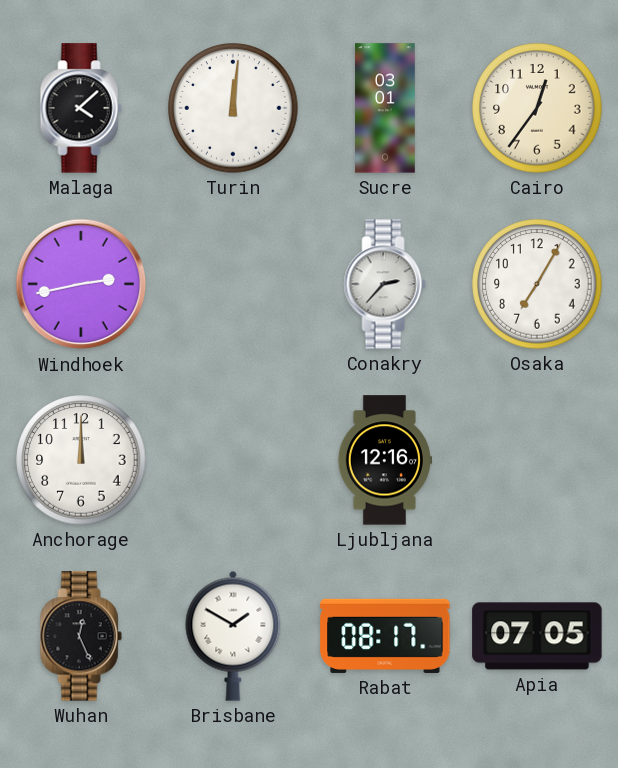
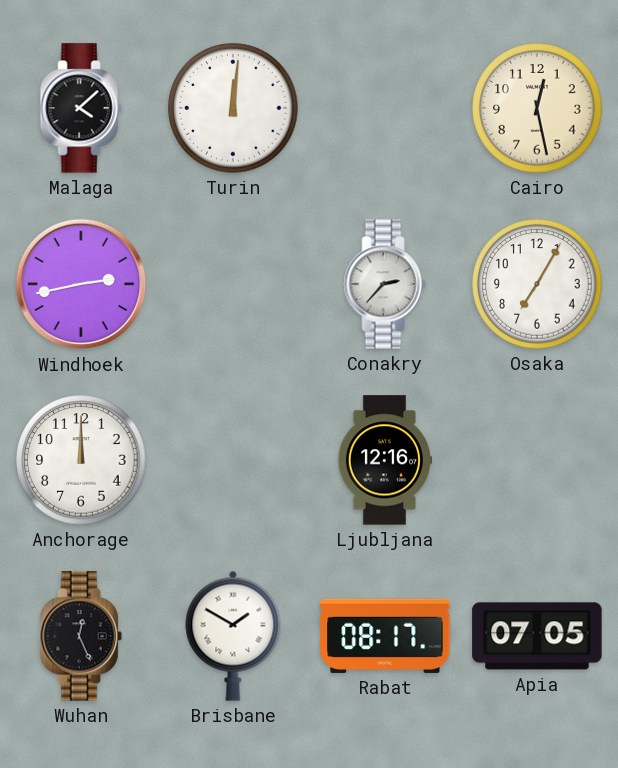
Sucre: 03:01 -> none
Cairo: 12:36 -> 12:28
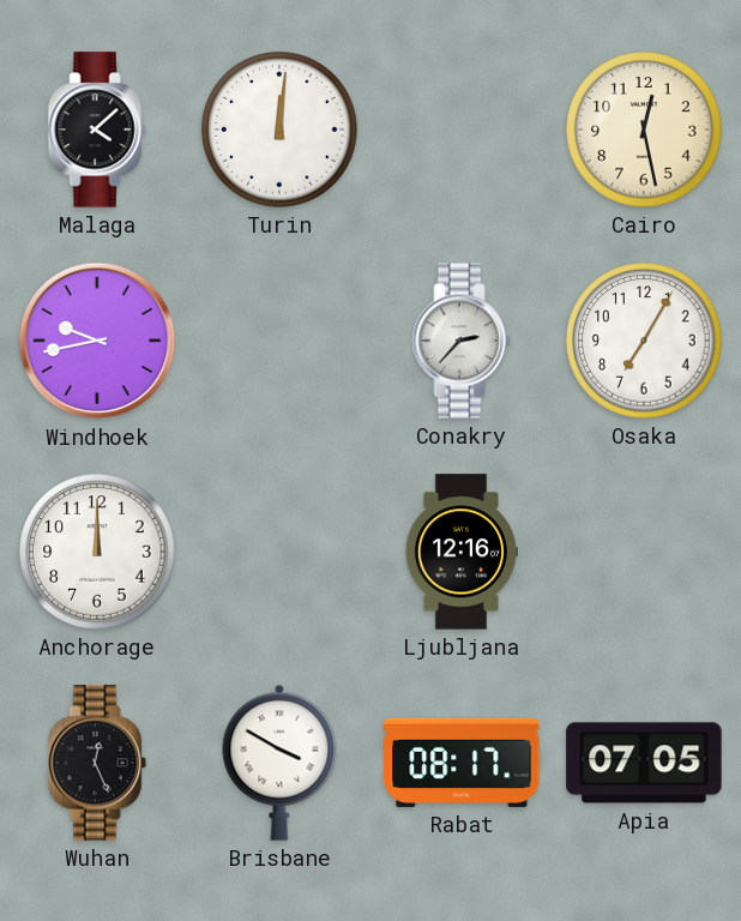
Windhoek: 2:43 -> 9:43
Brisbane: 1:50 -> 3:50
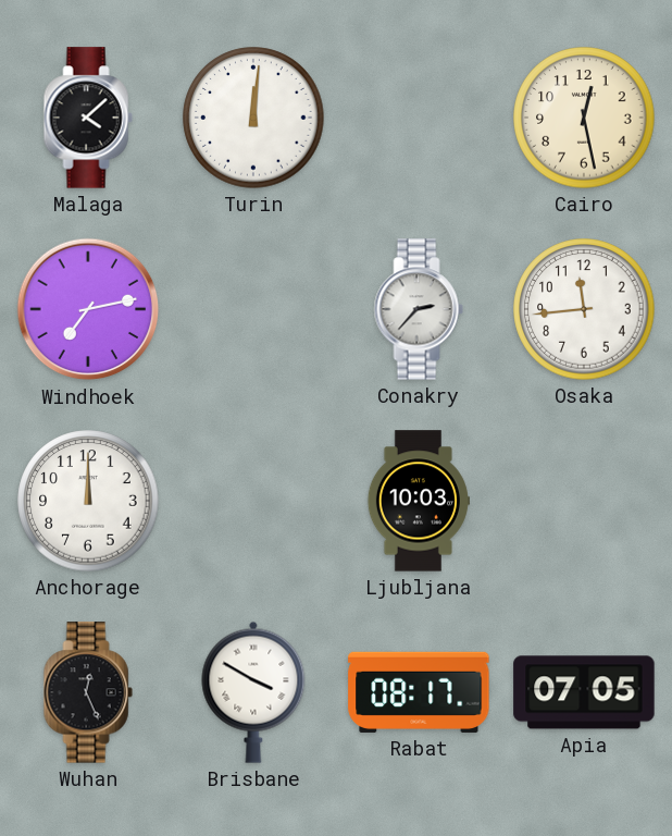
Windhoek: 9:43 -> 7:13
Osaka: 7:05 -> 11:44
Ljubljana: 12:16 -> 10:03
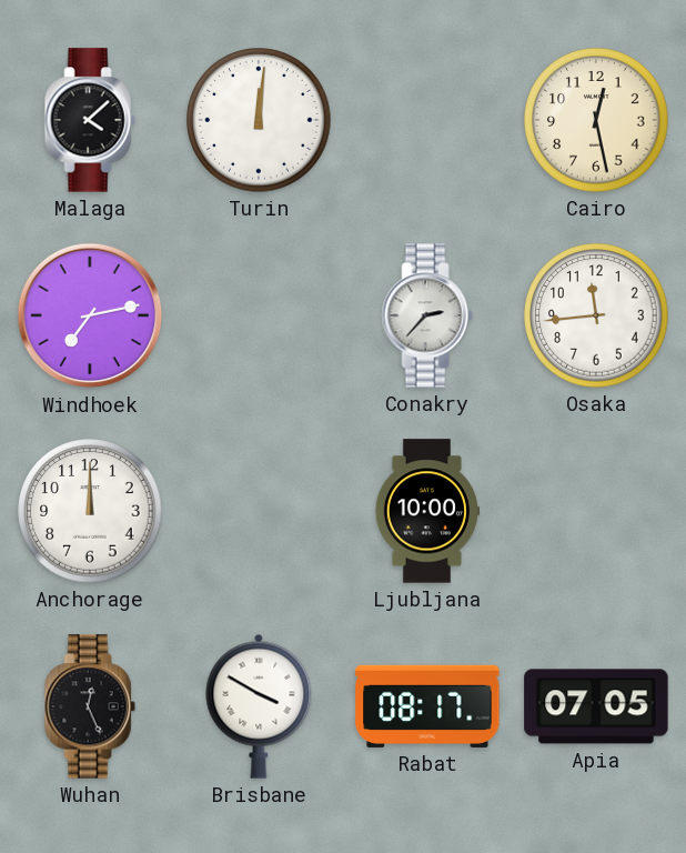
Ljubljana: 10:03 -> 10:00
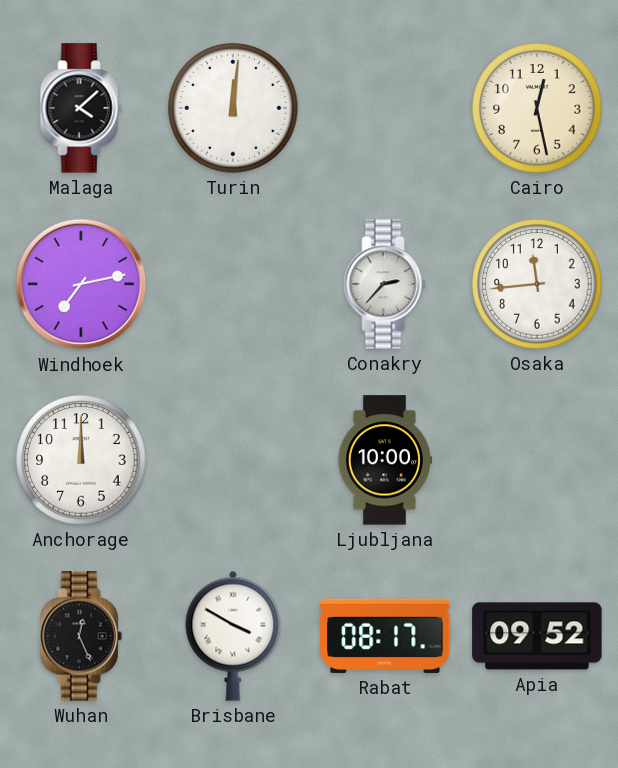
Apia: 07:05 -> 09:52
